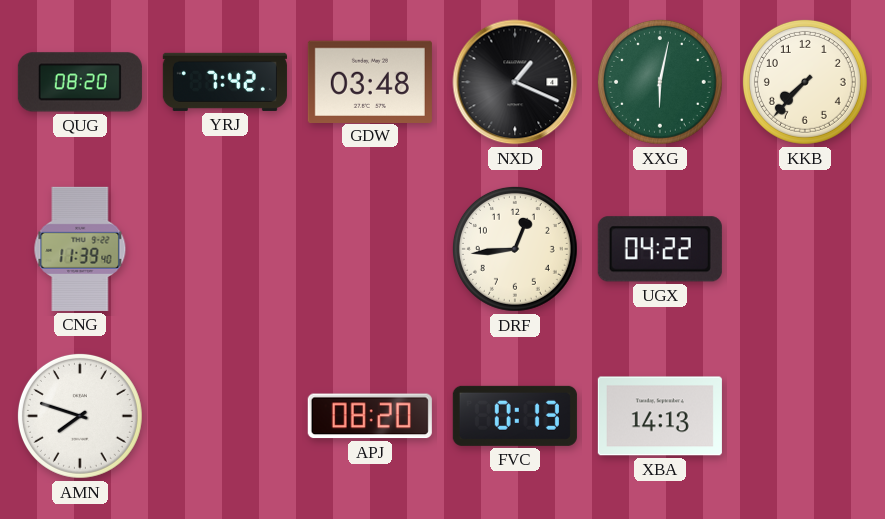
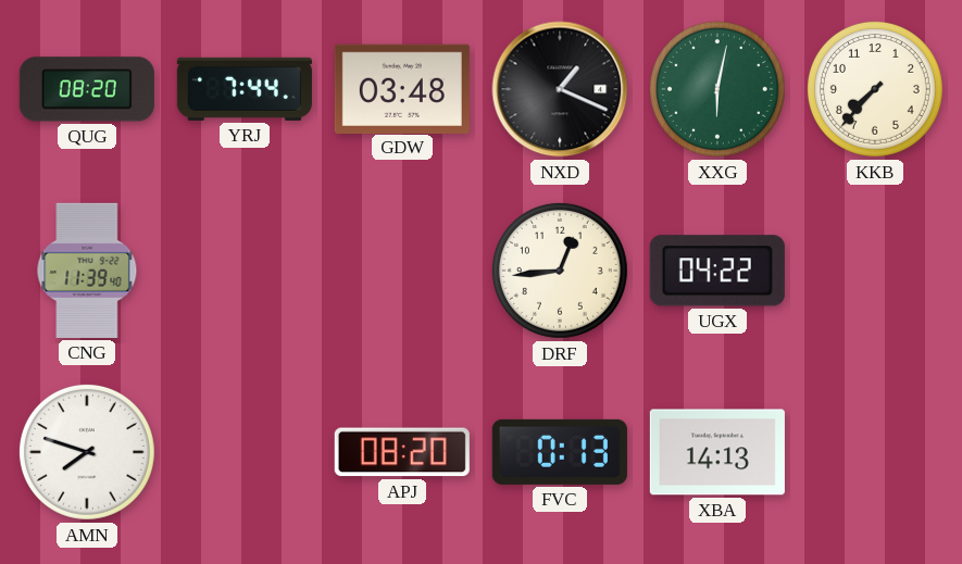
YRJ: 7:42 -> 7:44
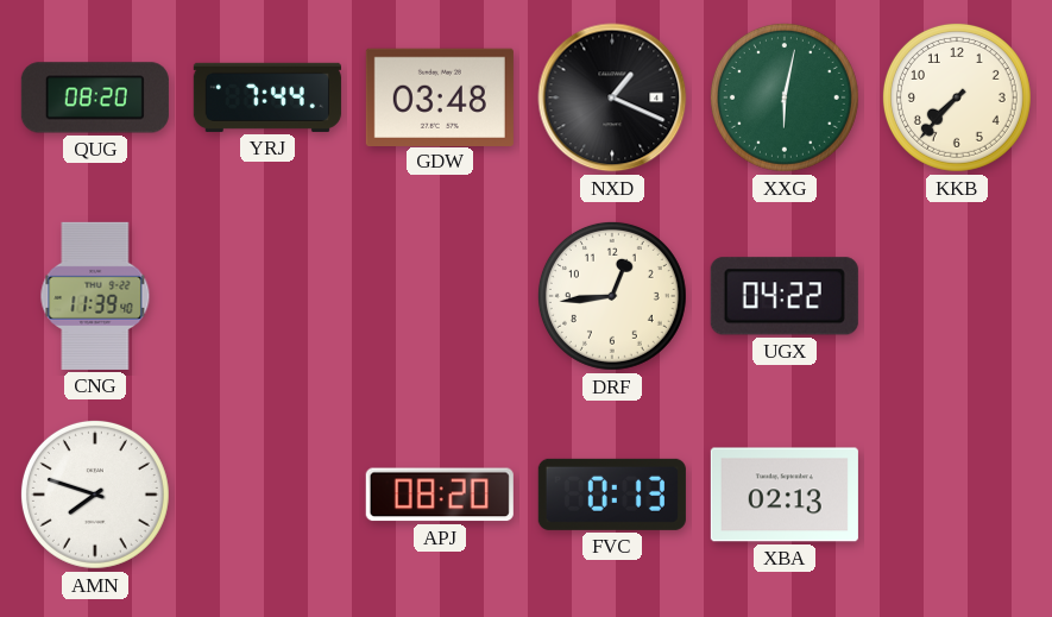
XBA: 14:13 -> 02:13
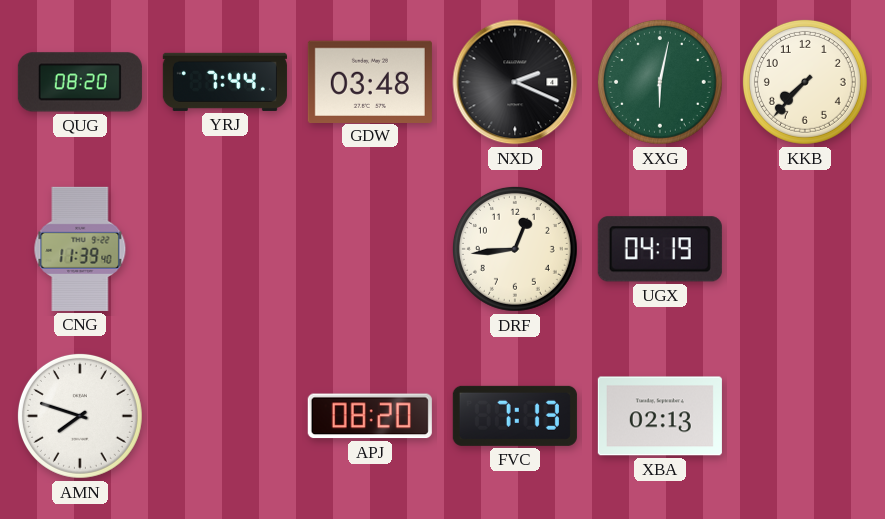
NXD: 1:19 -> 2:19
UGX: 04:22 -> 04:19
FVC: 0:13 -> 7:13
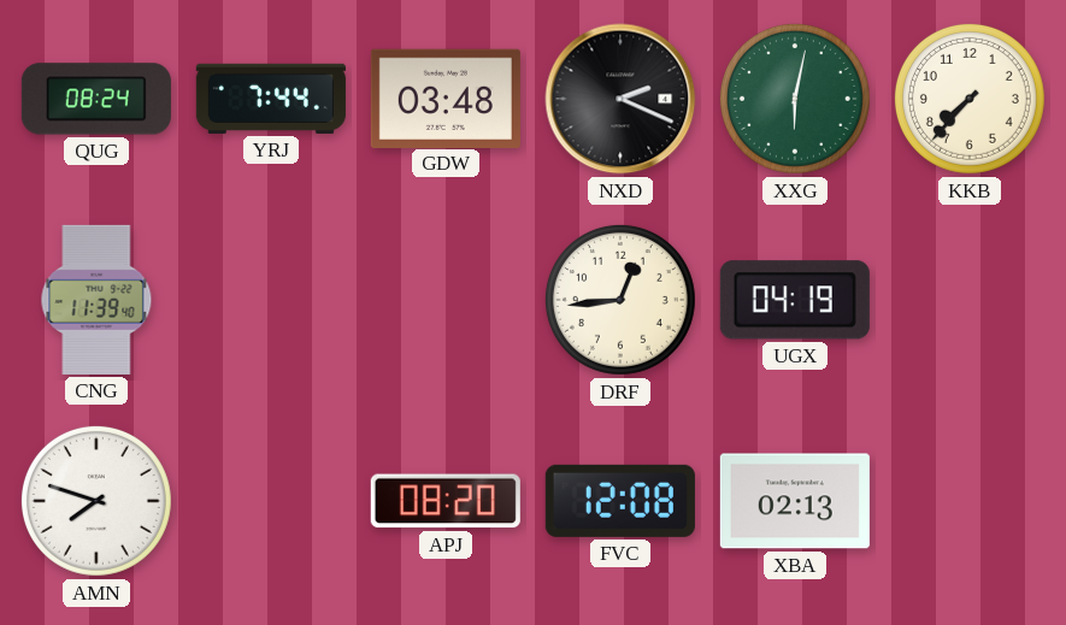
QUG: 08:20 -> 08:24
FVC: 7:13 -> 12:08
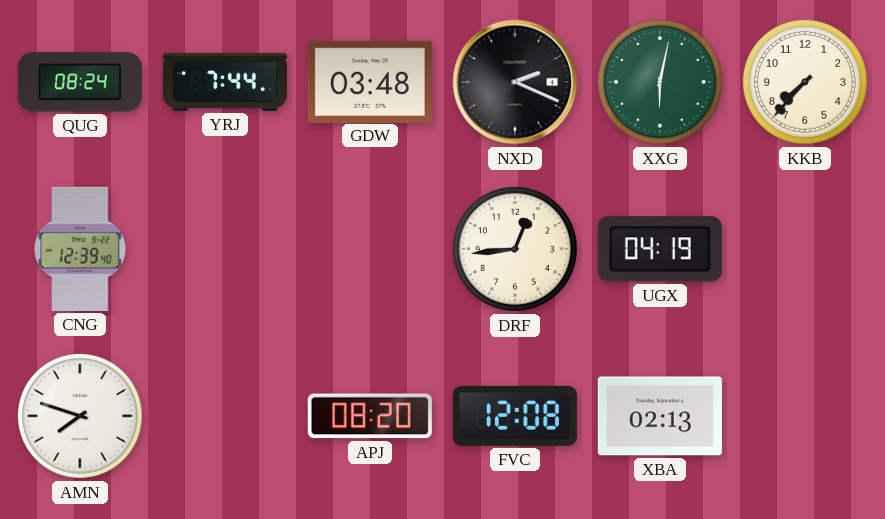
CNG: 11:39 -> 12:39
